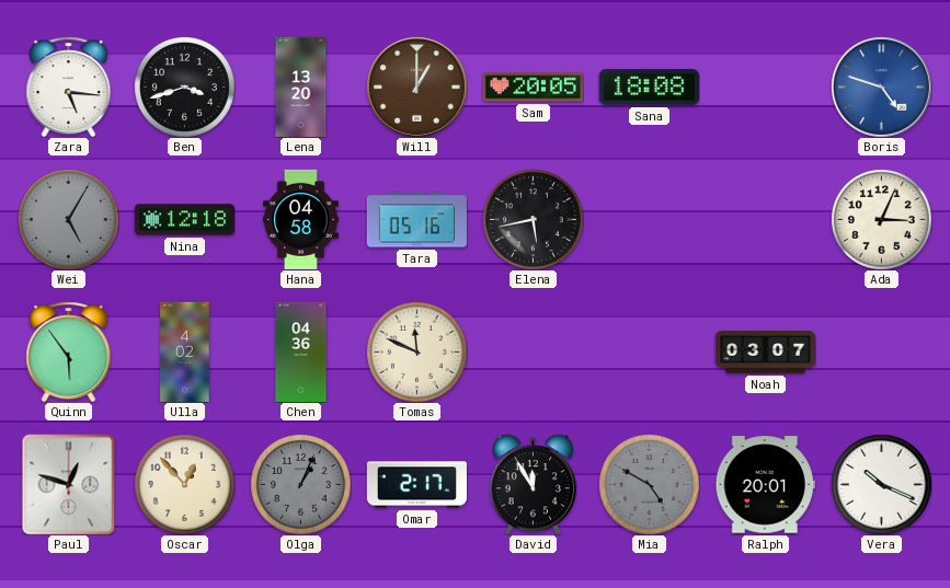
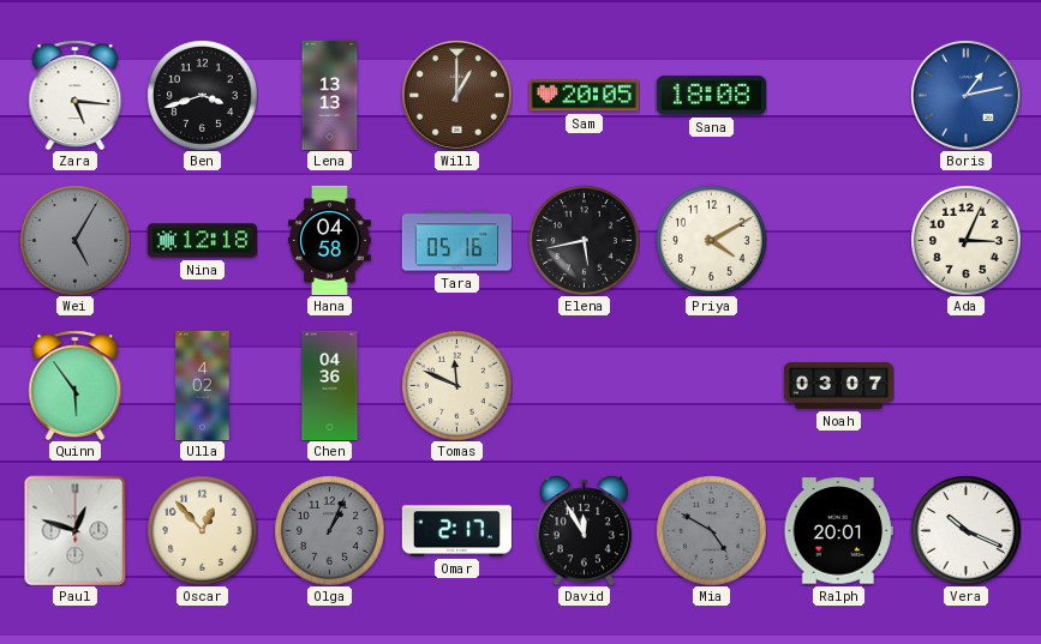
Lena: 13:20 -> 13:13
Boris: 4:48 -> 1:13
Priya: none -> 4:10
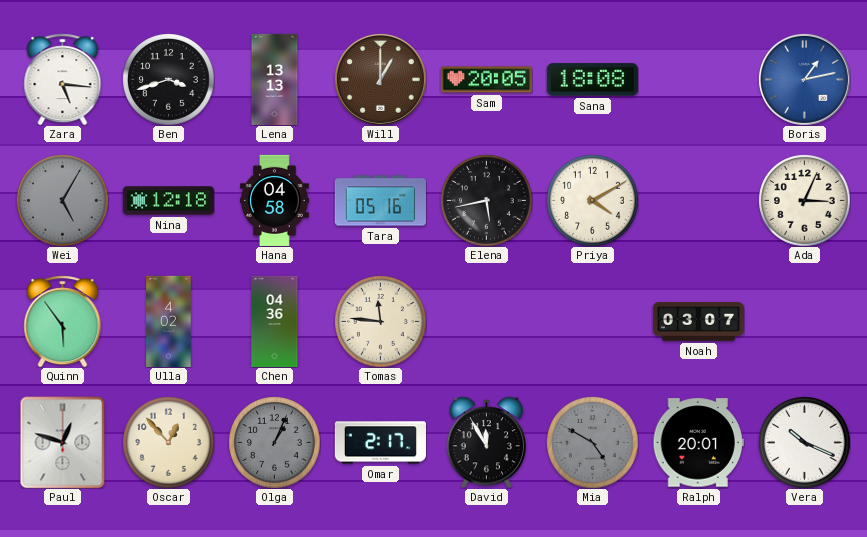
Tomas: 11:49 -> 11:46
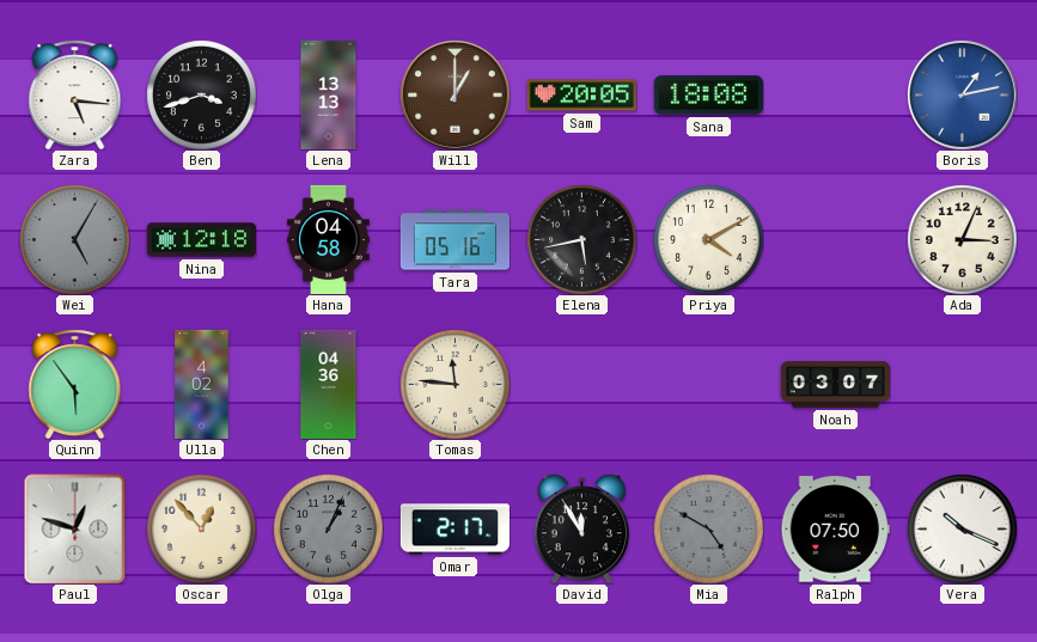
Ralph: 20:01 -> 07:50
